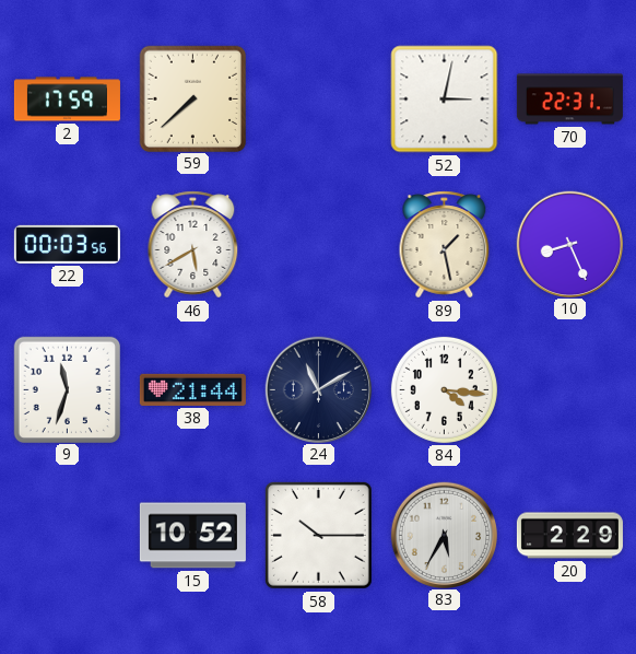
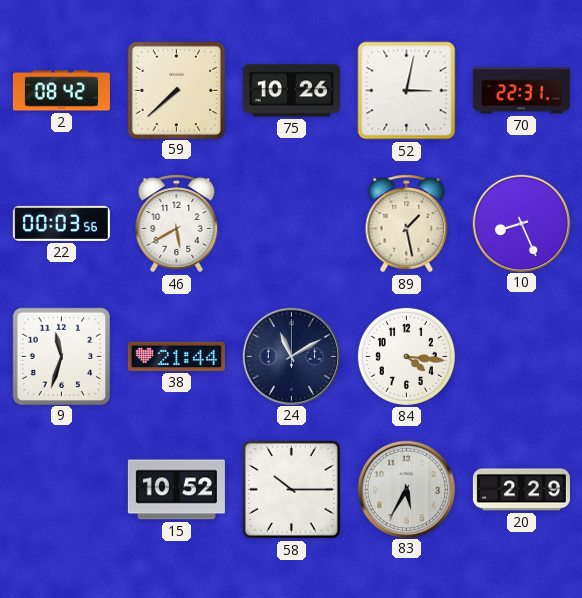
2: 17:59 -> 08:42
75: none -> 10:26
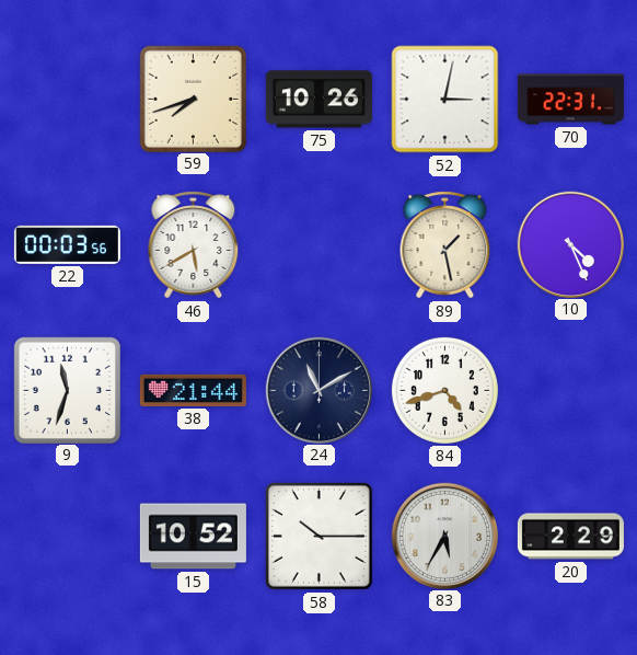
2: 08:42 -> none
59: 7:38 -> 7:42
10: 8:26 -> 4:26
84: 4:16 -> 4:42
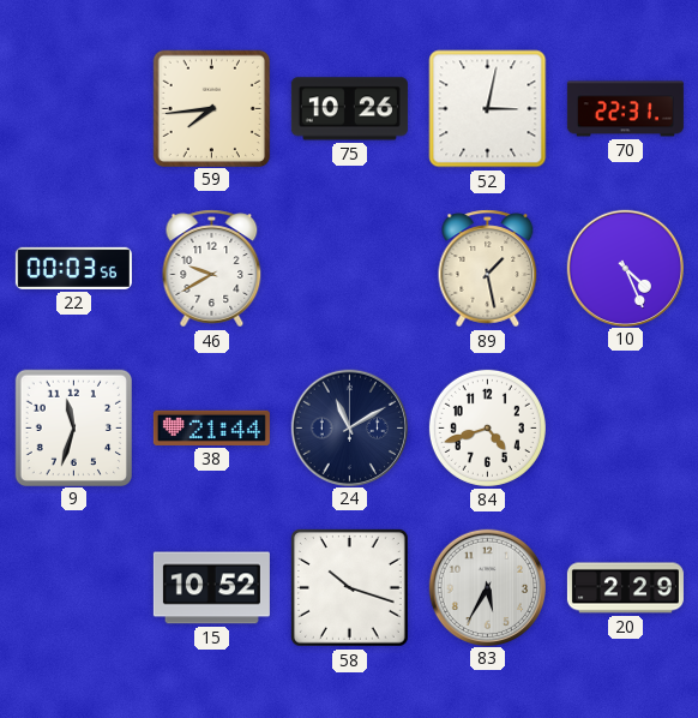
59: 7:42 -> 7:44
46: 5:40 -> 9:40
58: 10:15 -> 10:18
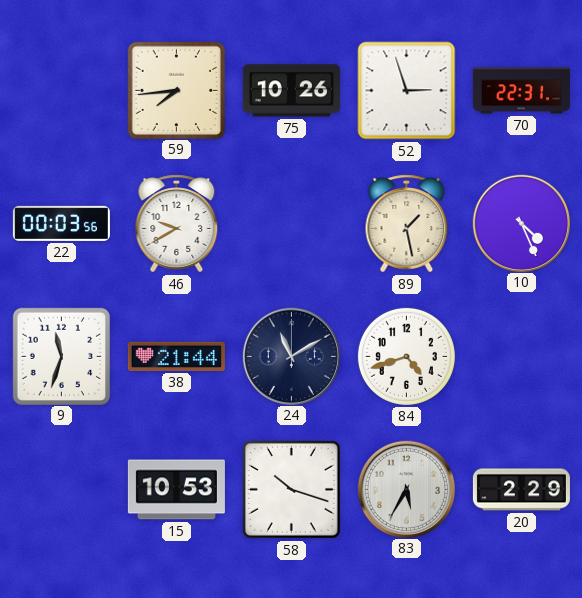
52: 3:02 -> 2:57
15: 10:52 -> 10:53
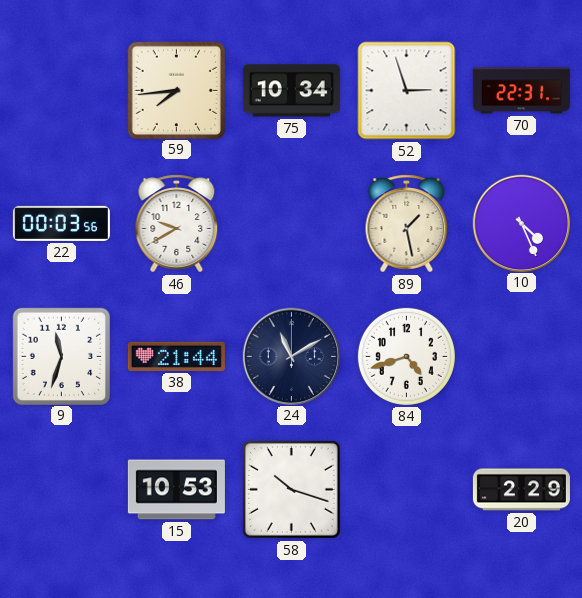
75: 10:26 -> 10:34
83: 5:35 -> none
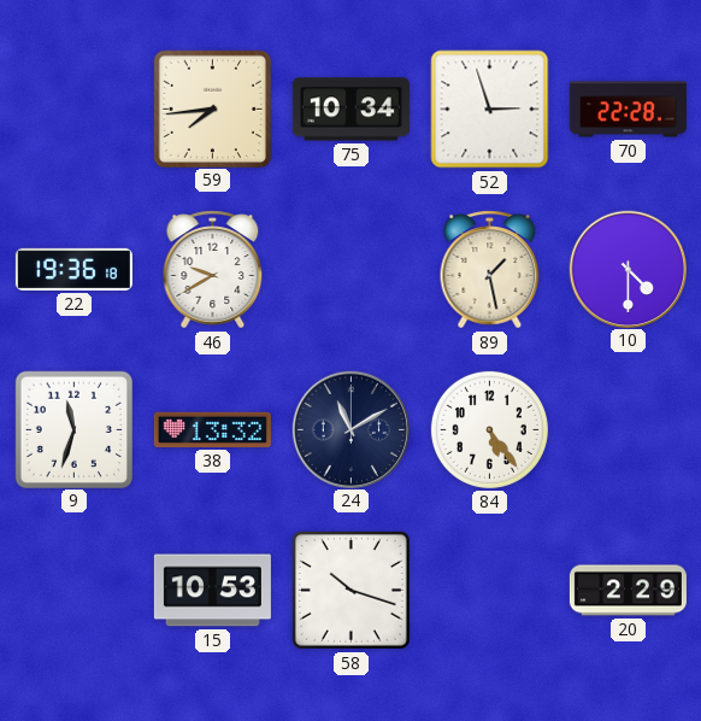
70: 22:31 -> 22:28
22: 00:03 -> 19:36
10: 4:26 -> 4:30
38: 21:44 -> 13:32
84: 4:42 -> 5:24
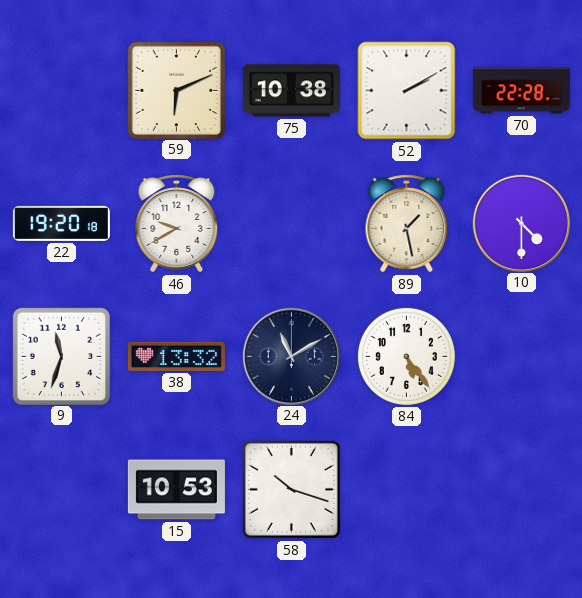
59: 7:44 -> 6:11
75: 10:34 -> 10:38
52: 2:57 -> 2:10
22: 19:36 -> 19:20
20: 2:29 -> none
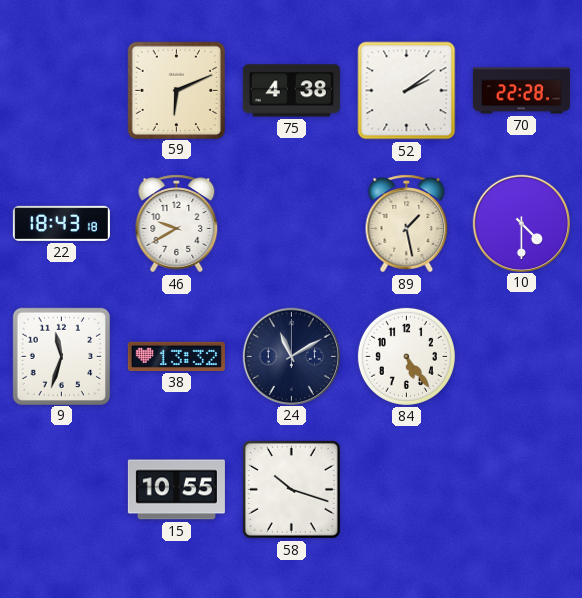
75: 10:38 -> 4:38
52: 2:10 -> 2:09
22: 19:20 -> 18:43
15: 10:53 -> 10:55
